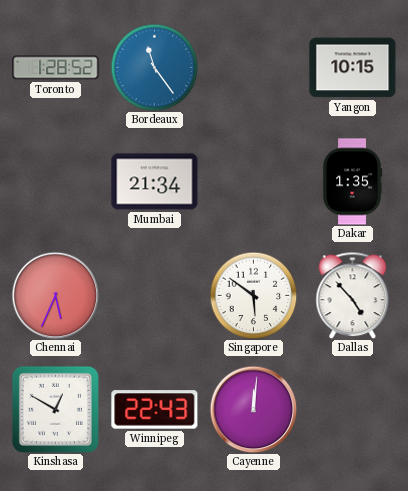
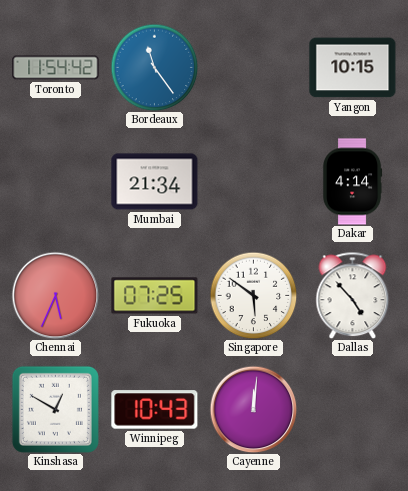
Toronto: 1:28 -> 11:54
Dakar: 1:35 -> 4:14
Fukuoka: none -> 07:25
Winnipeg: 22:43 -> 10:43
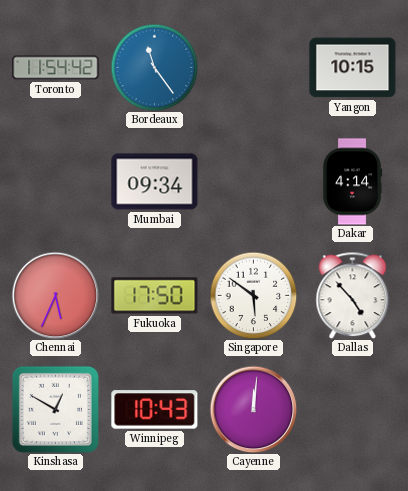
Mumbai: 21:34 -> 09:34
Fukuoka: 07:25 -> 17:50
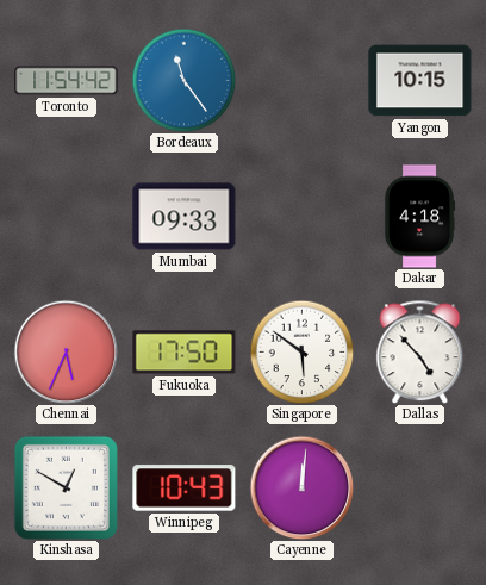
Mumbai: 09:34 -> 09:33
Dakar: 4:14 -> 4:18
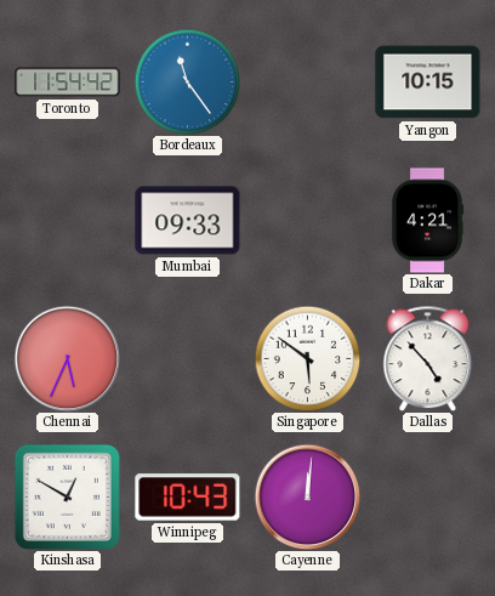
Dakar: 4:18 -> 4:21
Fukuoka: 17:50 -> none
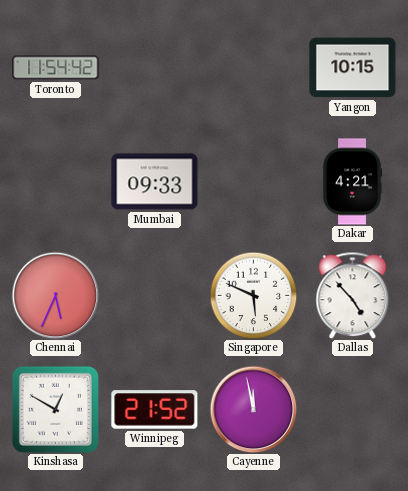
Bordeaux: 11:24 -> none
Singapore: 5:51 -> 5:49
Winnipeg: 10:43 -> 21:52
Cayenne: 12:01 -> 11:58
